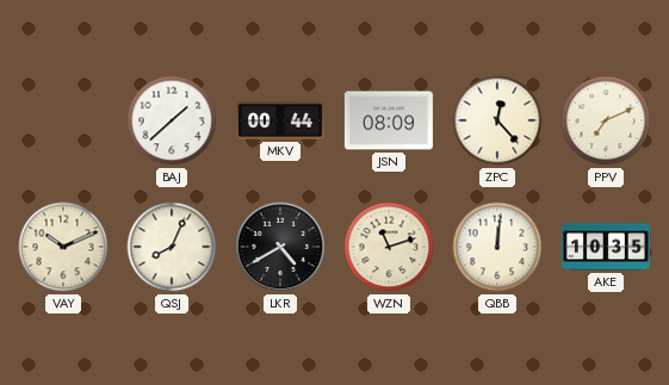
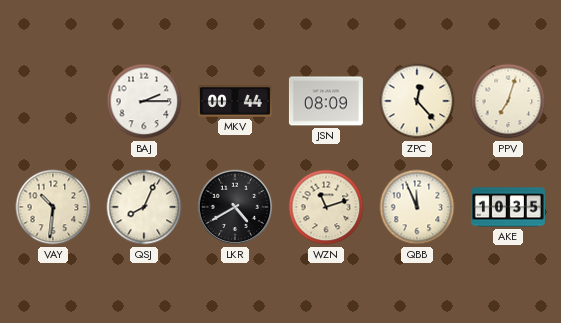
BAJ: 1:38 -> 2:15
PPV: 7:11 -> 7:03
VAY: 10:11 -> 10:31
QBB: 12:01 -> 11:56
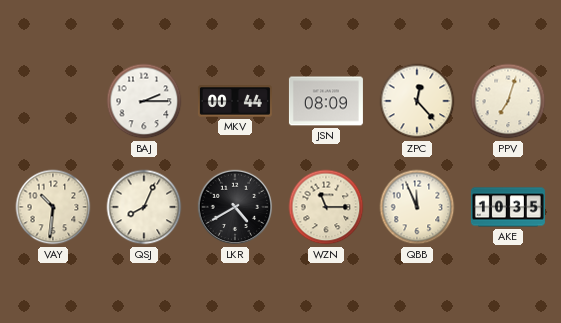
WZN: 11:12 -> 11:15
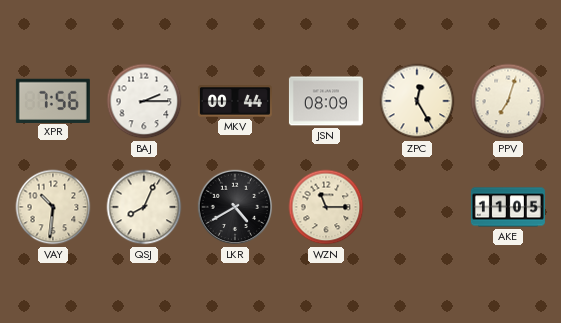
XPR: none -> 7:56
ZPC: 12:23 -> 12:25
QBB: 11:56 -> none
AKE: 10:35 -> 11:05
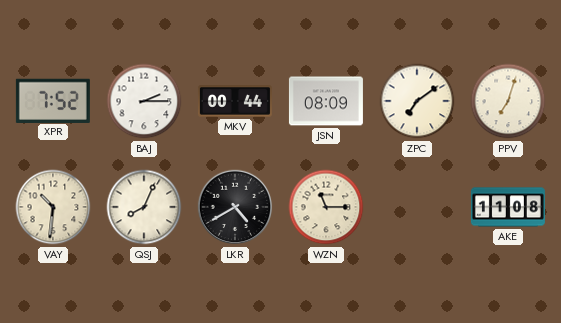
XPR: 7:56 -> 7:52
ZPC: 12:25 -> 7:09
AKE: 11:05 -> 11:08
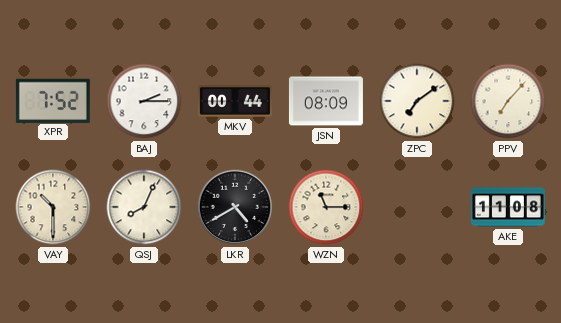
PPV: 7:03 -> 7:07
VAY: 10:31 -> 10:30
